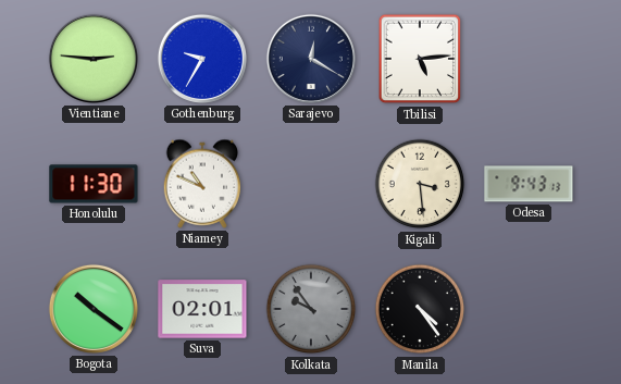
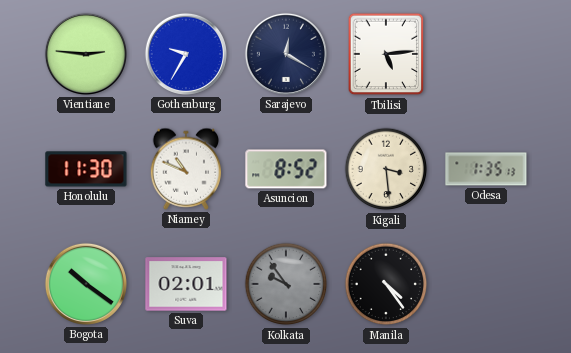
Asuncion: none -> 8:52
Odesa: 9:43 -> 1:35
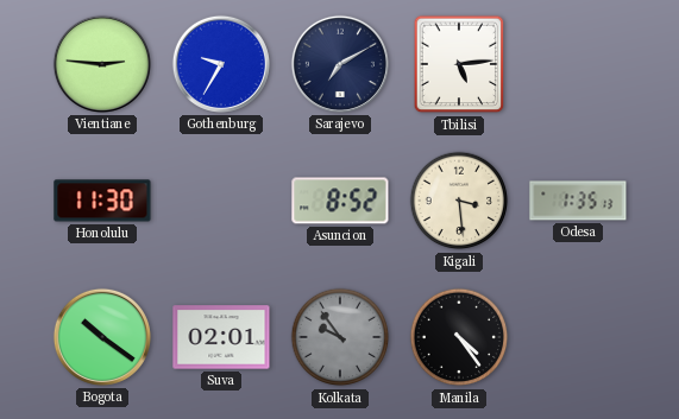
Sarajevo: 12:20 -> 7:10
Niamey: 10:49 -> none
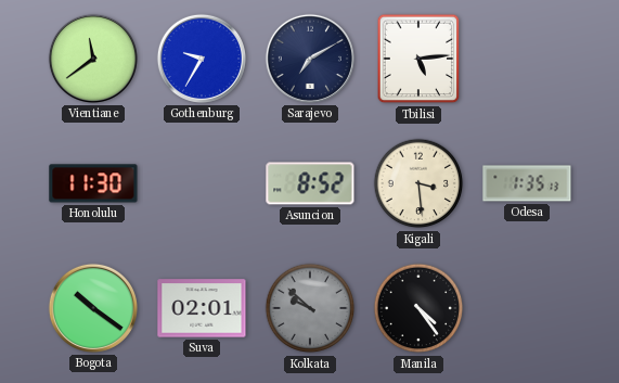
Vientiane: 2:46 -> 11:39
Kolkata: 9:54 -> 9:52
